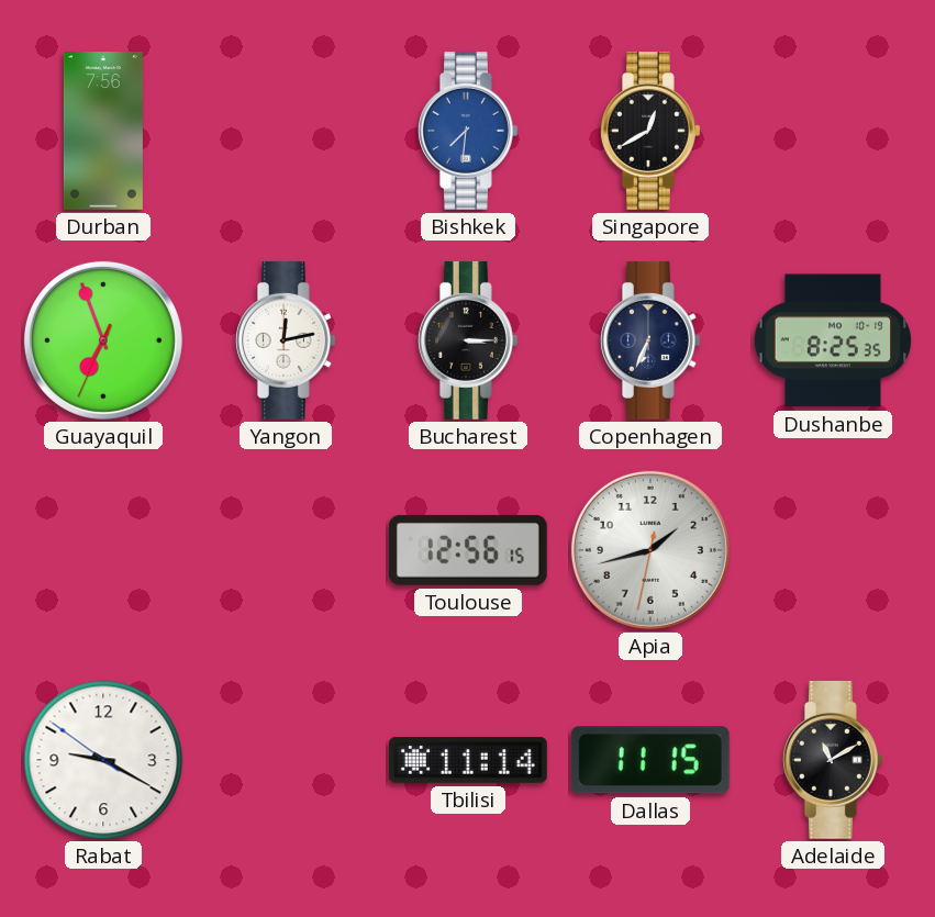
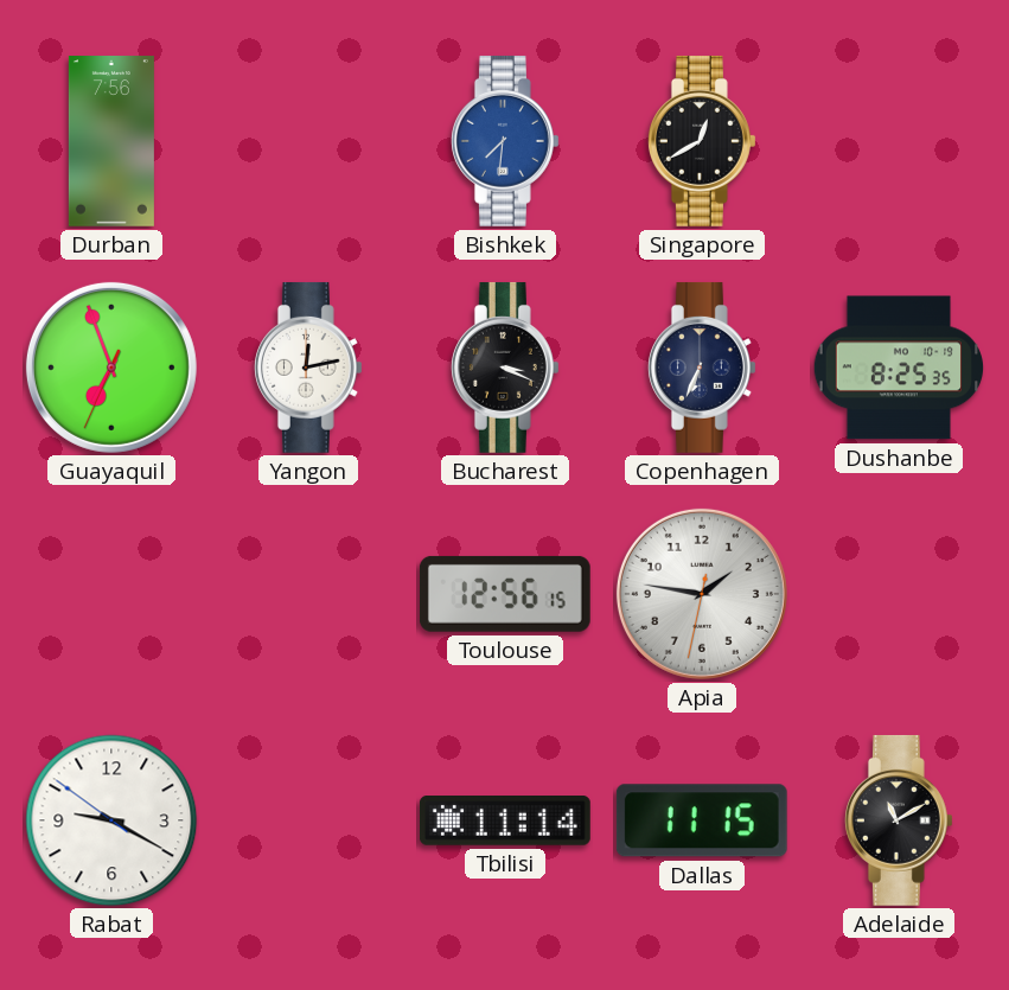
Bucharest: 3:15 -> 3:19
Apia: 1:42 -> 1:46
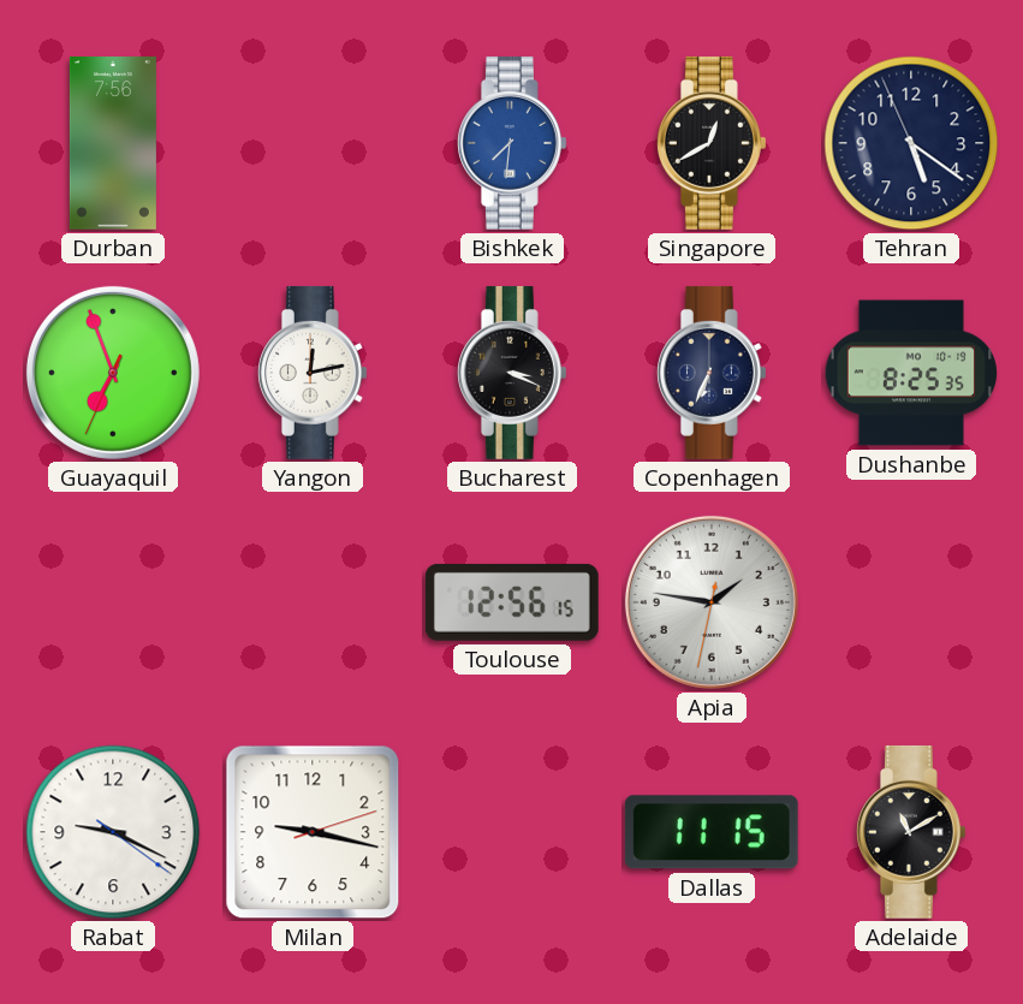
Tehran: none -> 5:20
Rabat: 9:19:51 -> 9:19:21
Milan: none -> 9:17
Tbilisi: 11:14 -> none
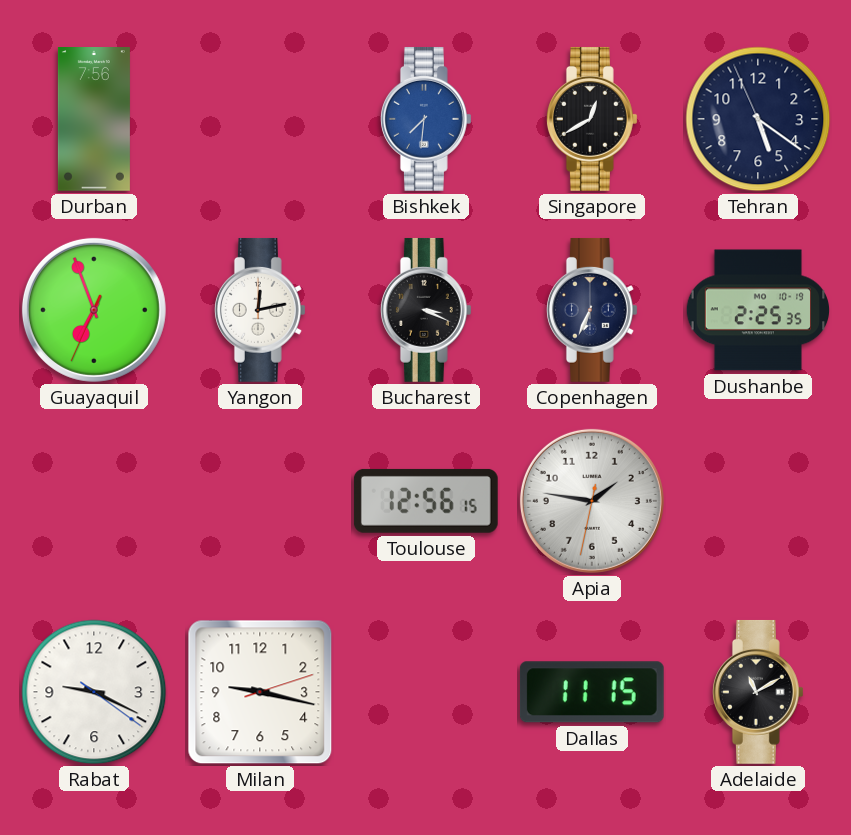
Dushanbe: 8:25 -> 2:25
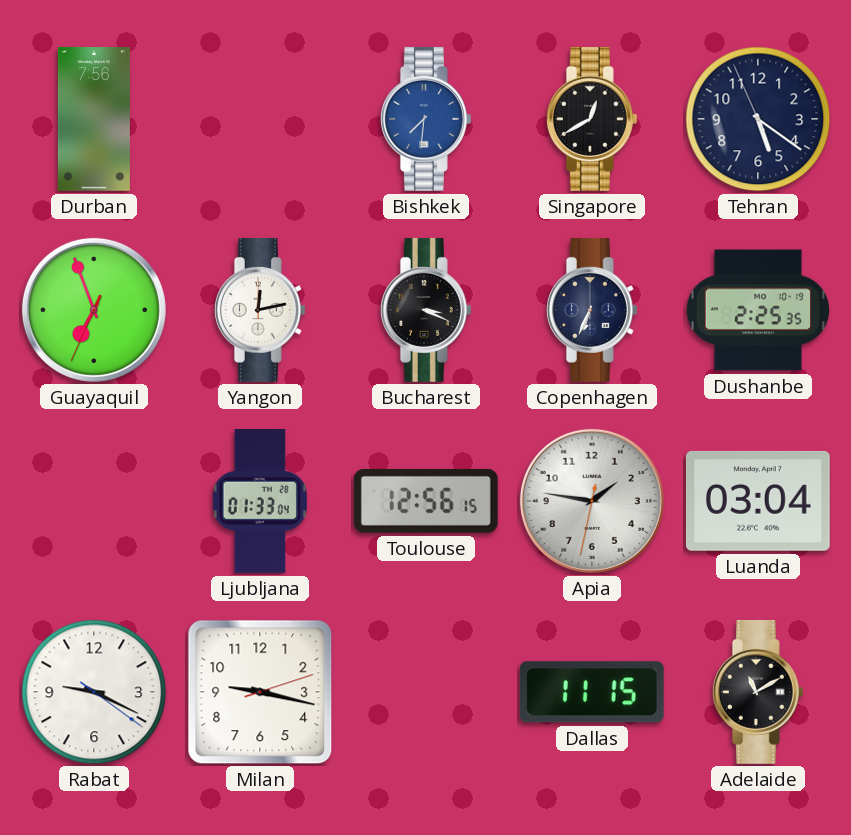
Ljubljana: none -> 01:33
Luanda: none -> 03:04
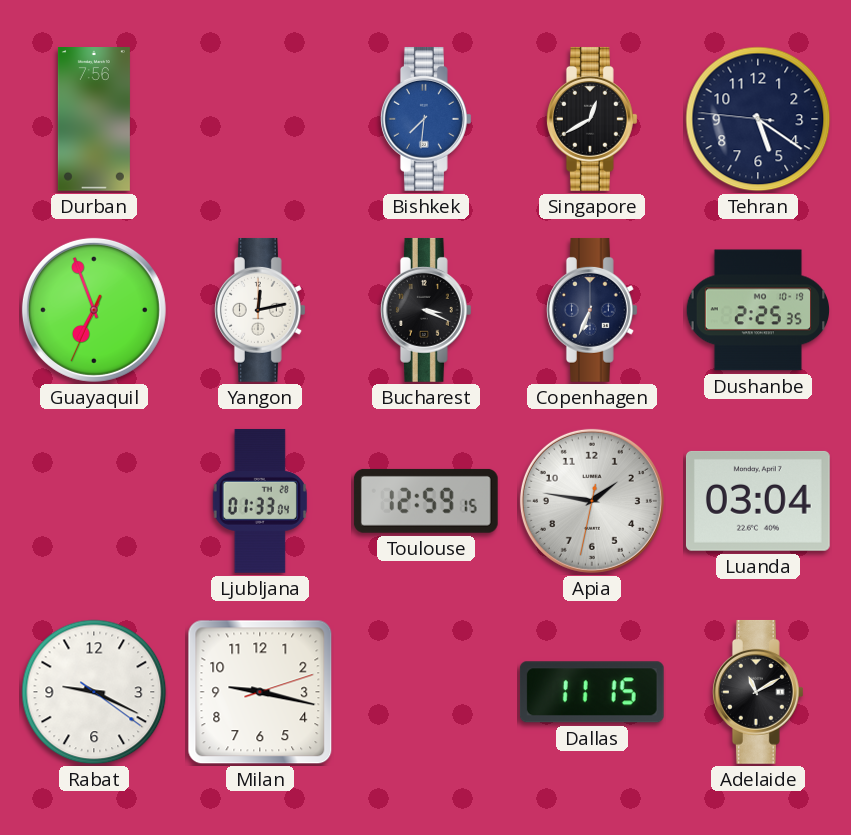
Tehran: 5:20:56 -> 5:20:46
Toulouse: 12:56 -> 12:59
